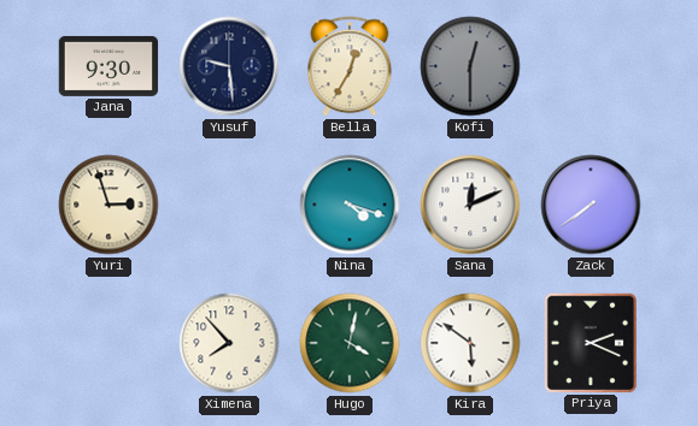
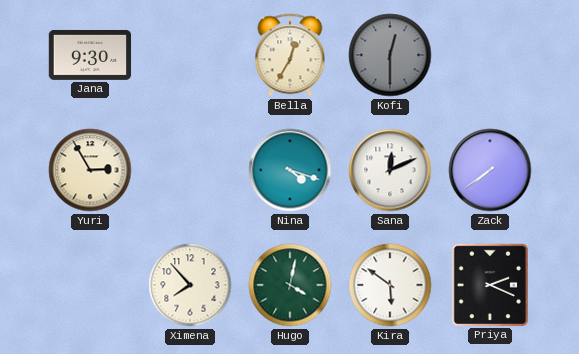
Yusuf: 9:29 -> none
Yuri: 2:57 -> 2:55
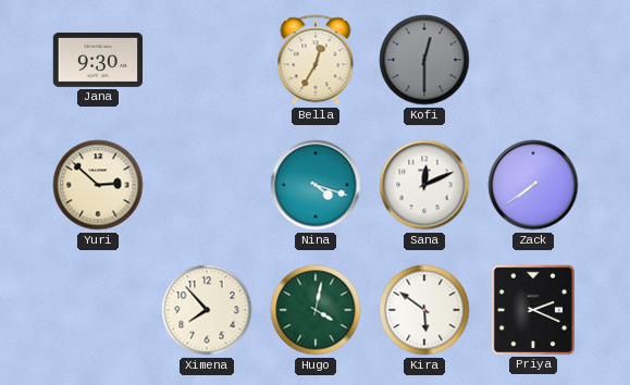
Yuri: 2:55 -> 2:52
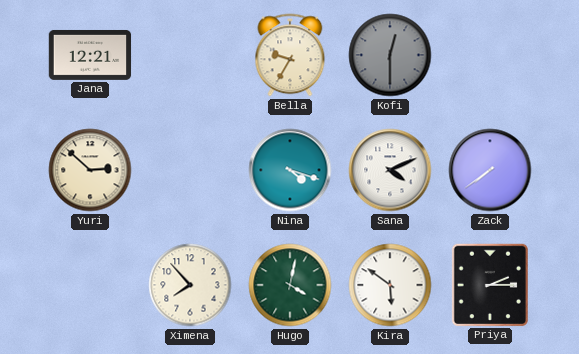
Jana: 9:30 -> 12:21
Bella: 12:35 -> 9:35
Sana: 12:11 -> 4:11
Priya: 2:19 -> 2:15
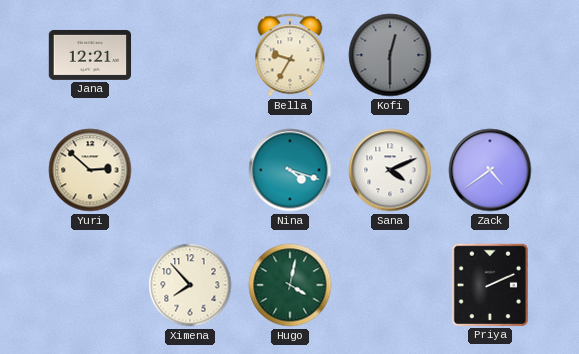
Zack: 7:39 -> 4:39
Kira: 5:51 -> none
Priya: 2:15 -> 2:11
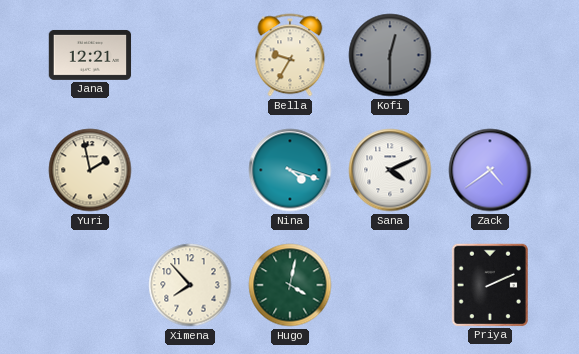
Yuri: 2:52 -> 1:58
